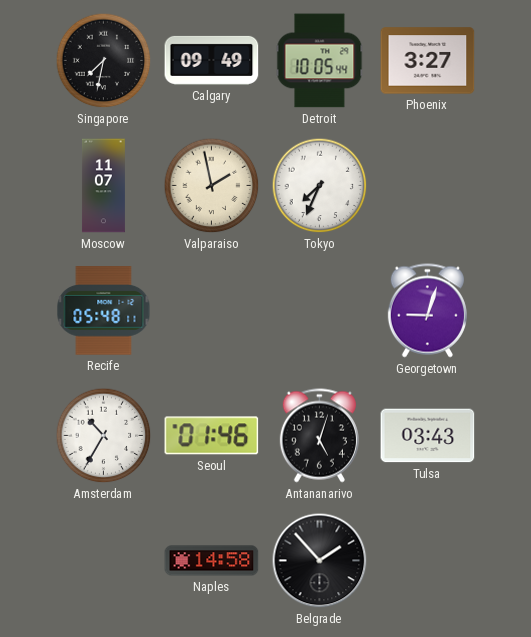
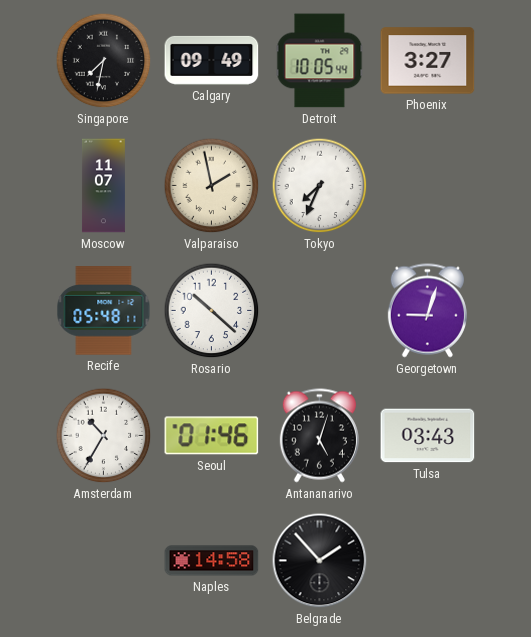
Rosario: none -> 10:22
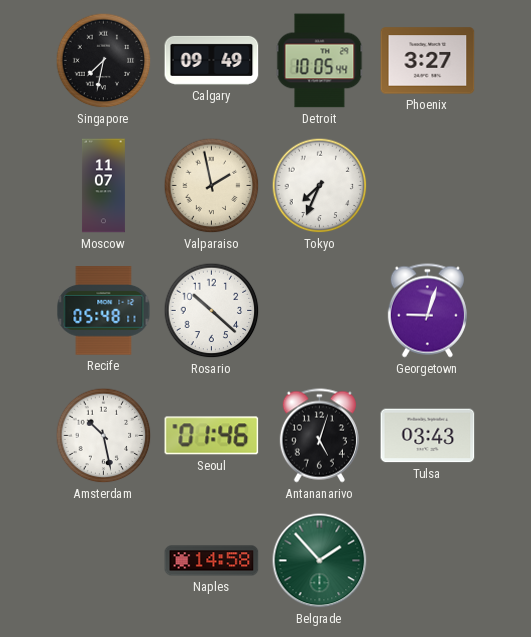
Amsterdam: 10:35 -> 10:28
Belgrade dial: black -> green
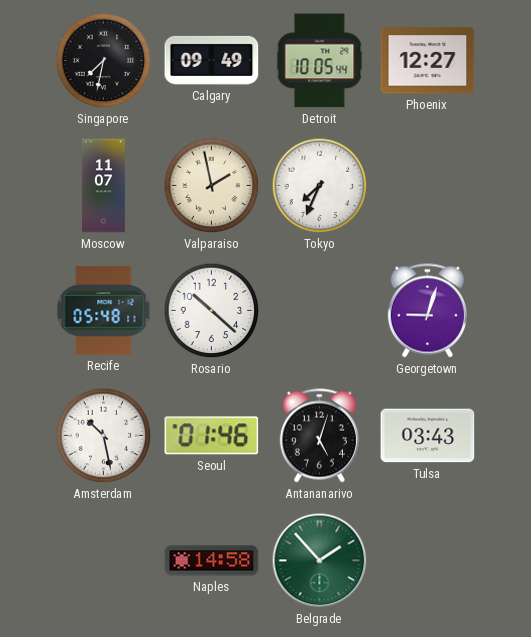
Phoenix: 3:27 -> 12:27
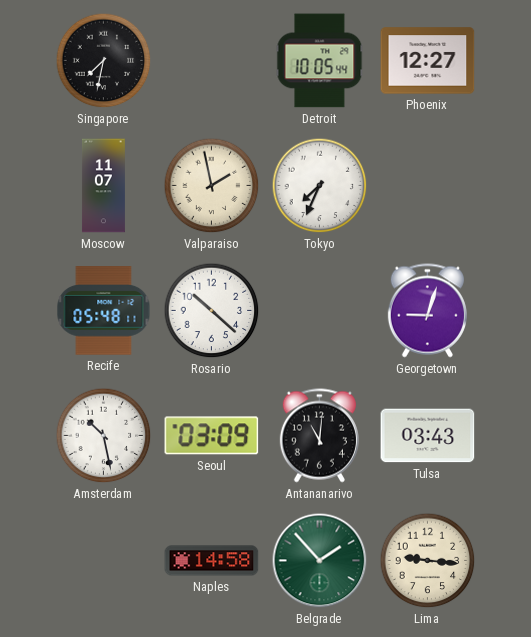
Calgary: 09:49 -> none
Seoul: 01:46 -> 03:09
Antananarivo: 5:03 -> 11:01
Lima: none -> 9:16
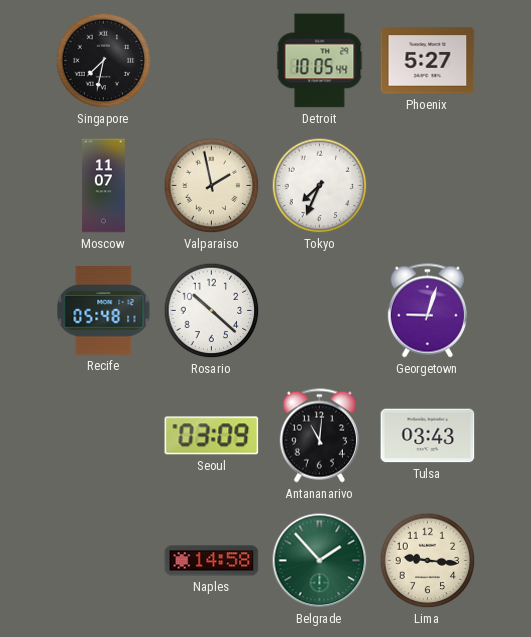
Phoenix: 12:27 -> 5:27
Amsterdam: 10:28 -> none
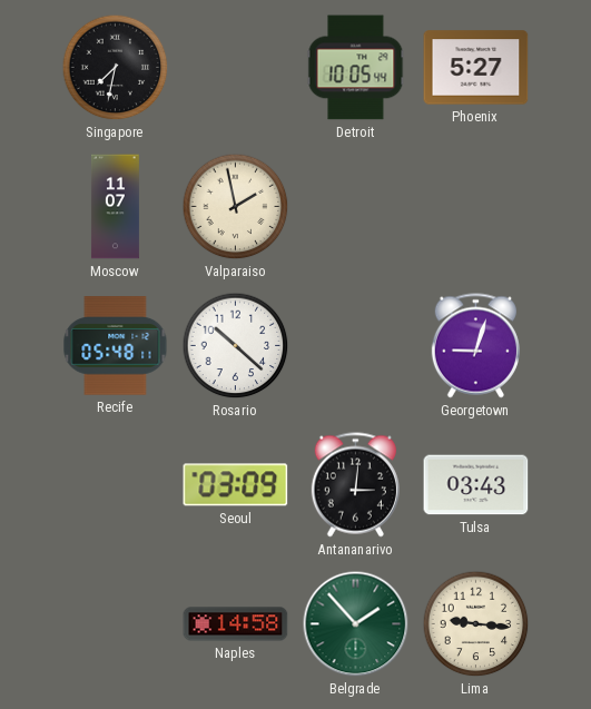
Tokyo: 7:34 -> none
Antananarivo: 11:01 -> 3:01
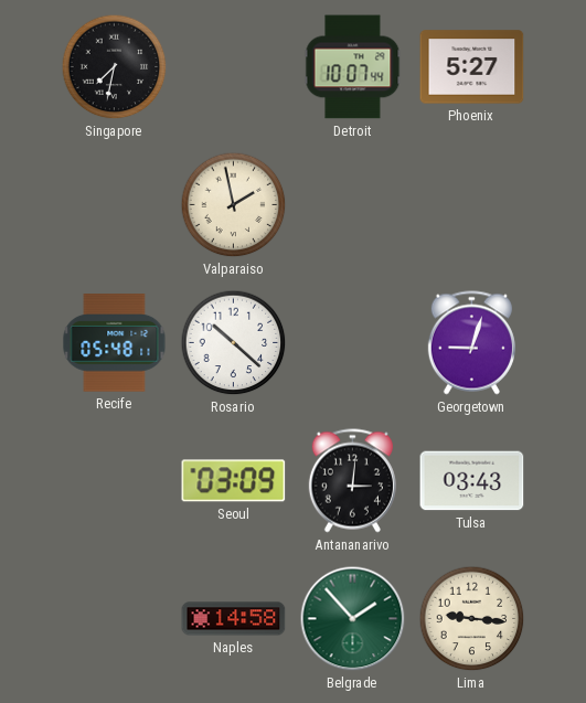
Detroit: 10:05 -> 10:07
Moscow: 11:07 -> none
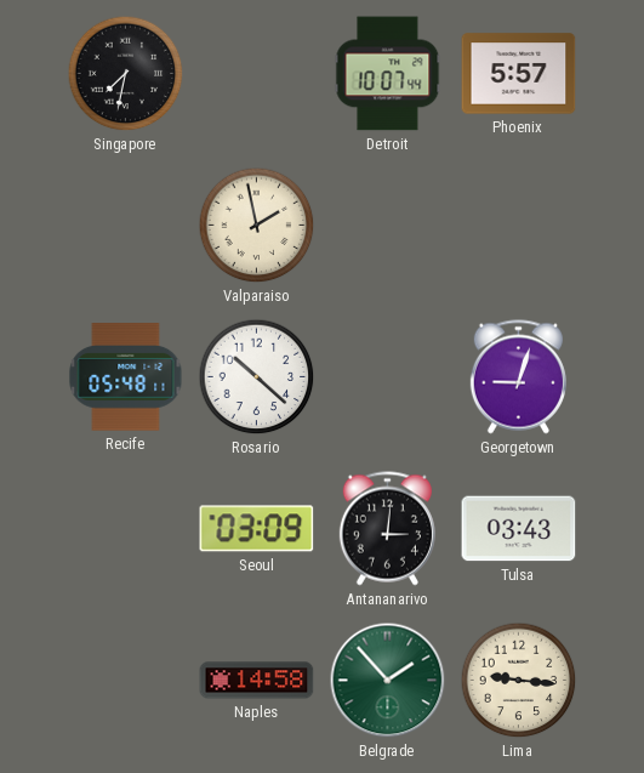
Phoenix: 5:27 -> 5:57
